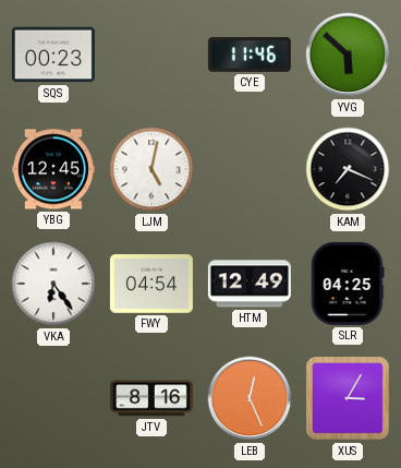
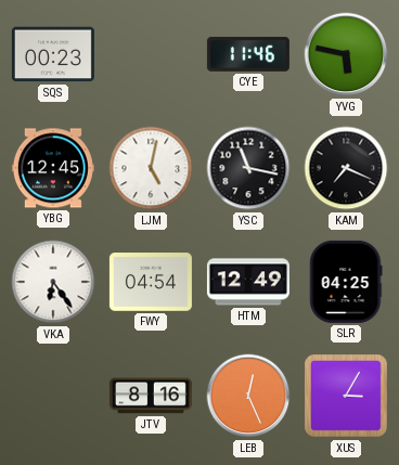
YVG: 5:52 -> 5:47
YSC: none -> 11:17
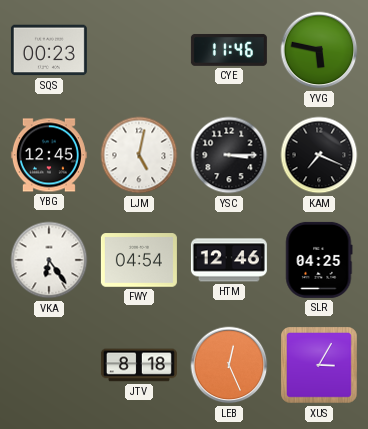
YSC: 11:17 -> 3:15
HTM: 12:49 -> 12:46
JTV: 8:16 -> 8:18
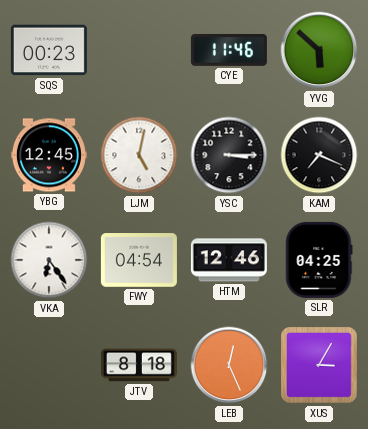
YVG: 5:47 -> 5:52
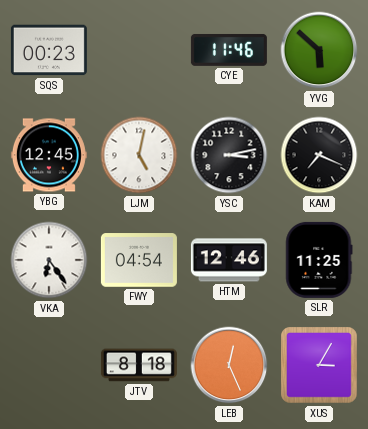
YSC: 3:15 -> 3:13
SLR: 04:25 -> 11:25
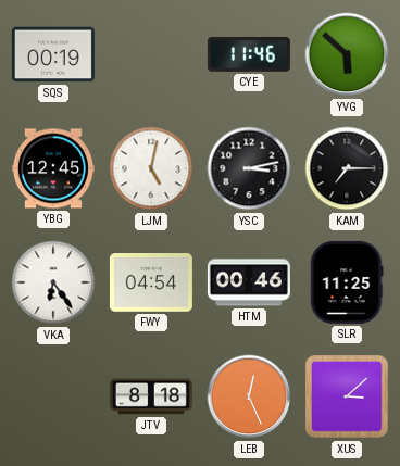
SQS: 00:23 -> 00:19
KAM: 7:19 -> 7:15
HTM: 12:46 -> 00:46
XUS: 3:05 -> 3:08
